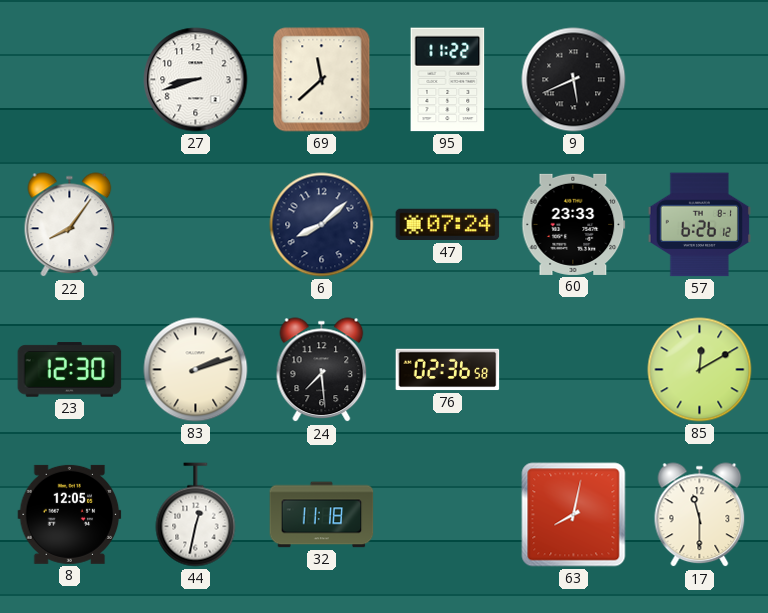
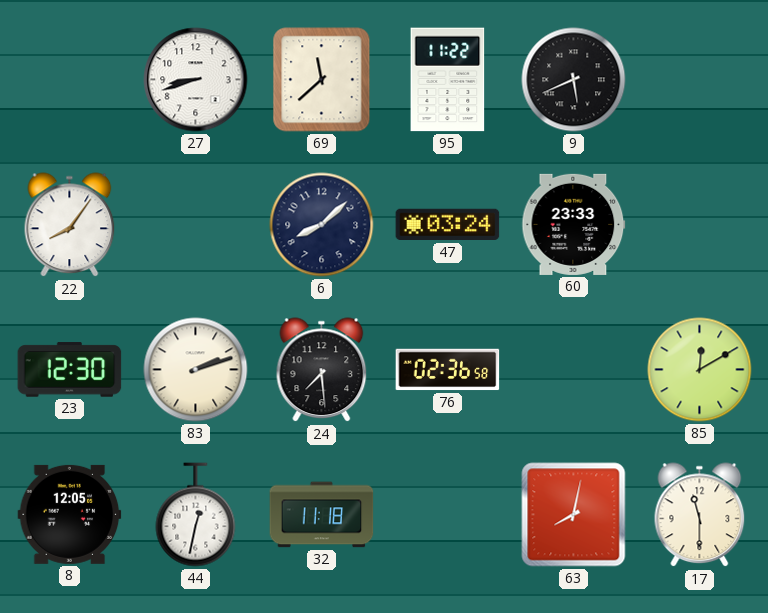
47: 07:24 -> 03:24
57: 6:26 -> none
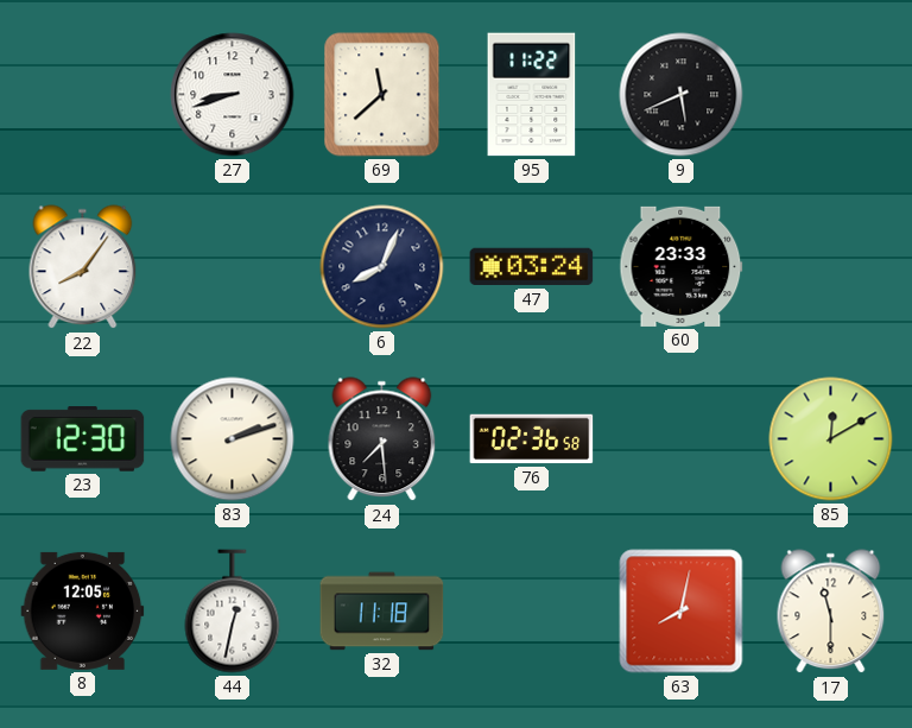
6: 8:08 -> 8:04
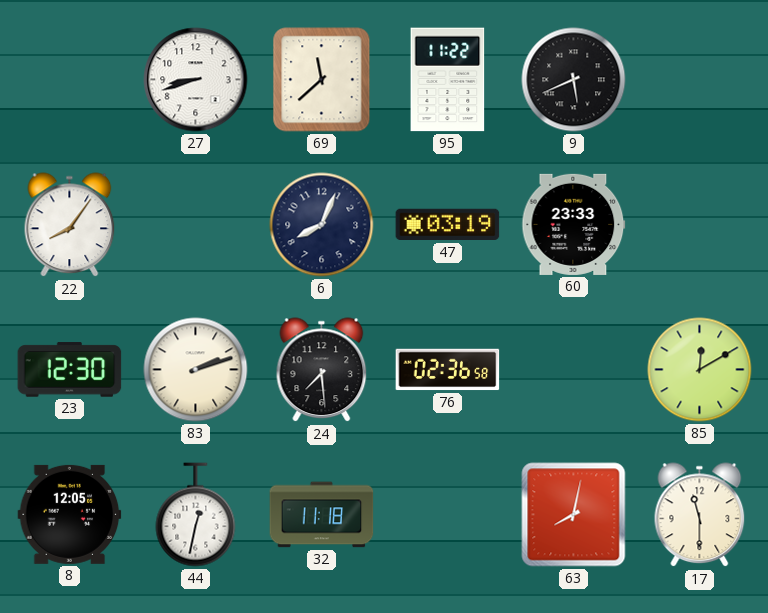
47: 03:24 -> 03:19
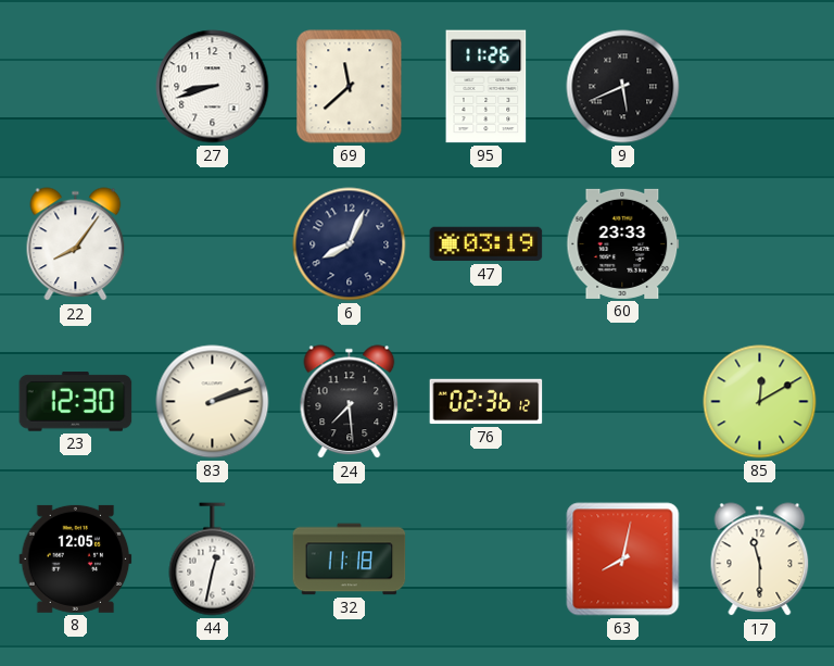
95: 11:22 -> 11:26
76: 02:36:58 -> 02:36:12
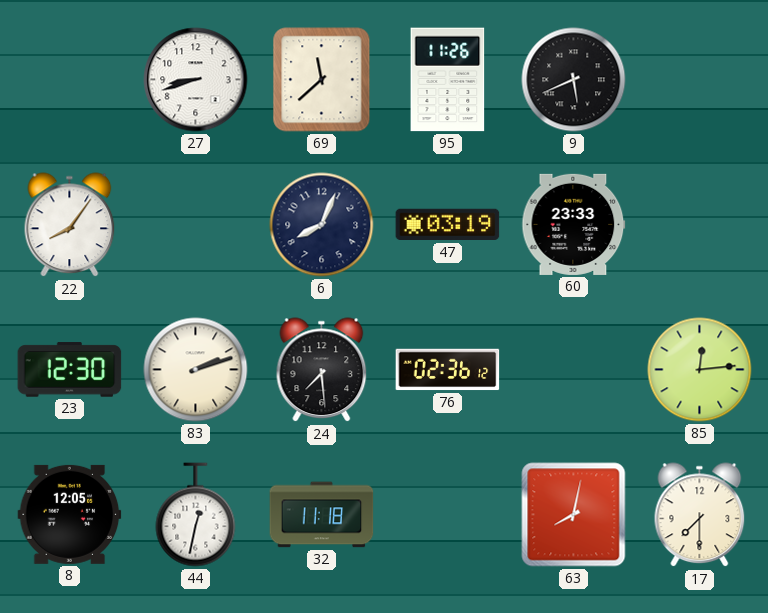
85: 12:10 -> 12:14
17: 11:30 -> 7:30
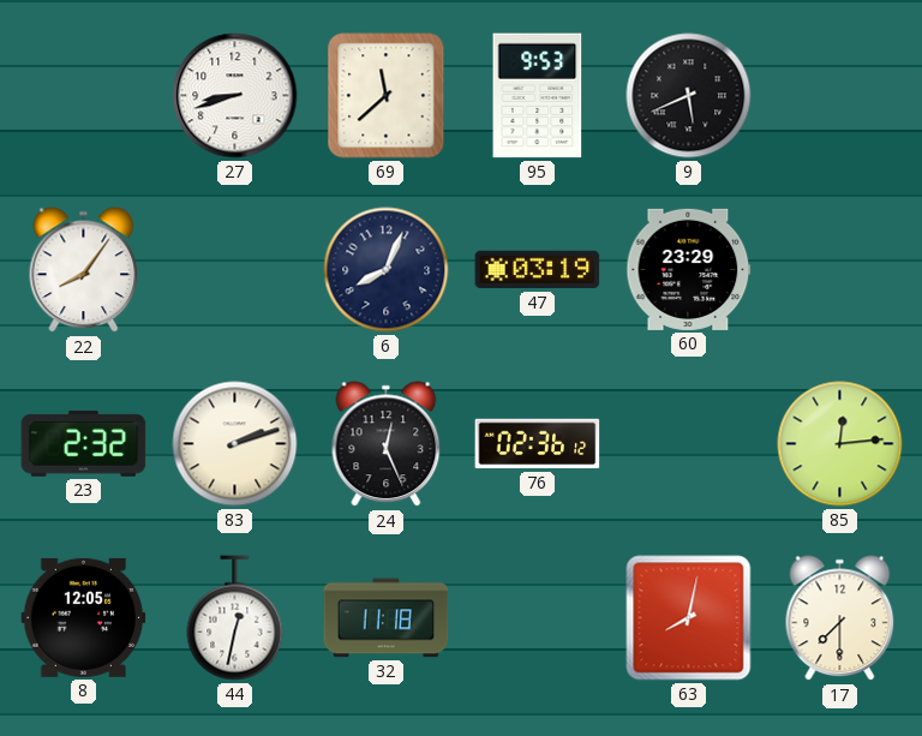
95: 11:26 -> 9:53
60: 23:33 -> 23:29
23: 12:30 -> 2:32
24: 7:29 -> 12:26
